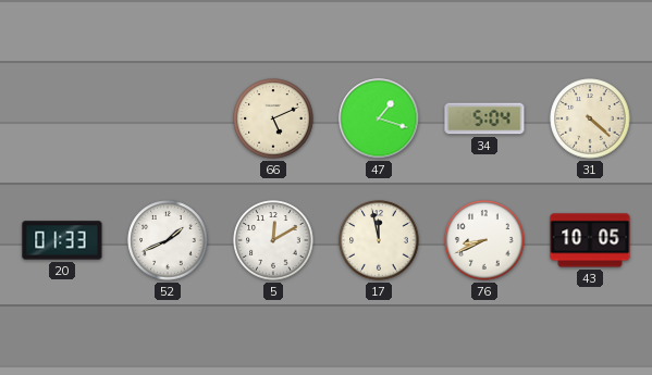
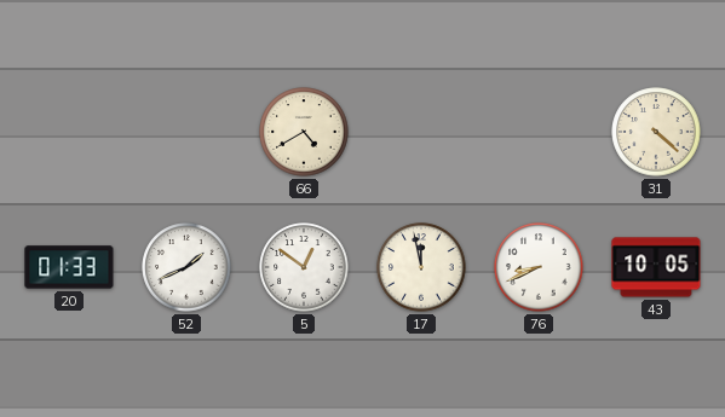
66: 5:11 -> 4:40
47: 1:18 -> none
34: 5:04 -> none
5: 12:10 -> 12:51
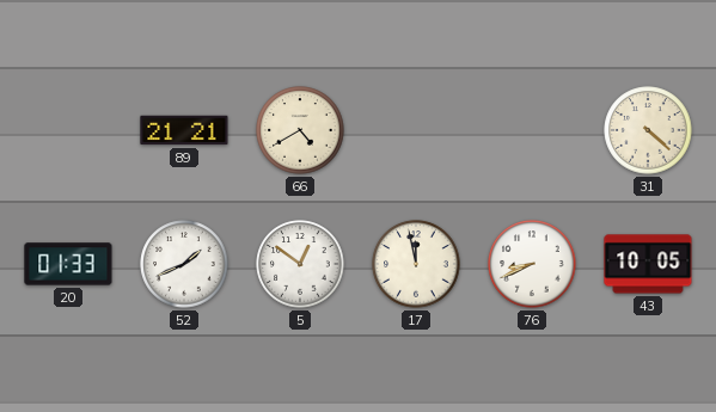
89: none -> 21:21
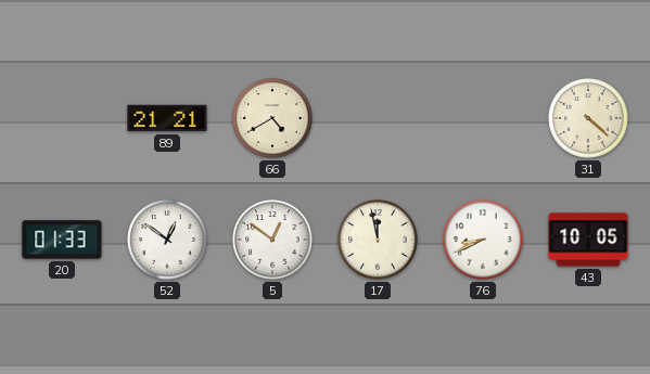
52: 1:41 -> 12:51
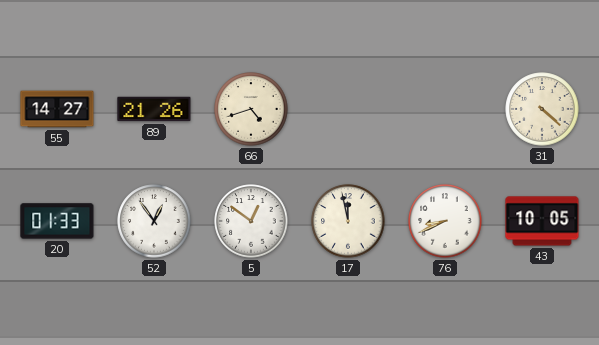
55: none -> 14:27
89: 21:21 -> 21:26
66: 4:40 -> 4:42
52: 12:51 -> 12:54
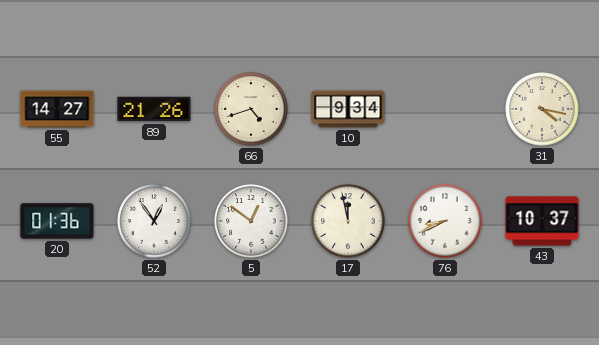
10: none -> 9:34
31: 4:22 -> 4:17
20: 01:33 -> 01:36
43: 10:05 -> 10:37
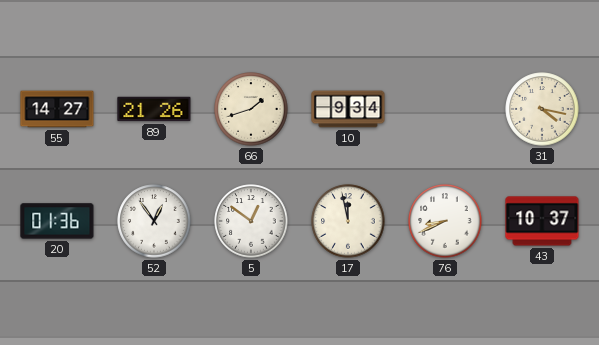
66: 4:42 -> 1:42
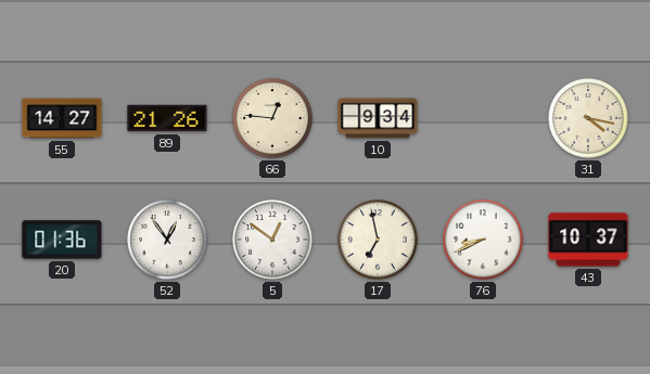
66: 1:42 -> 12:46
17: 11:58 -> 6:58
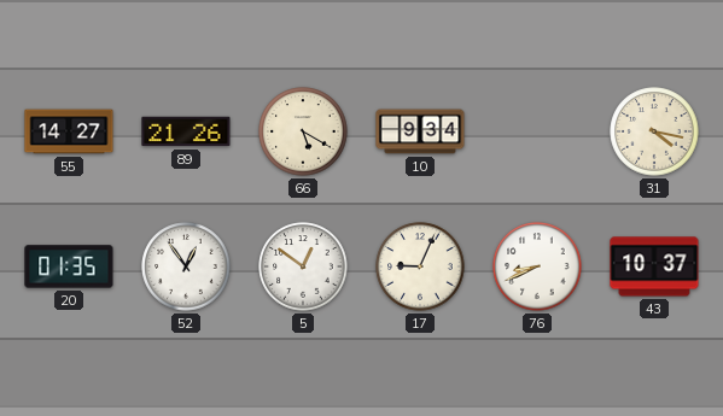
66: 12:46 -> 5:20
20: 01:36 -> 01:35
17: 6:58 -> 9:04
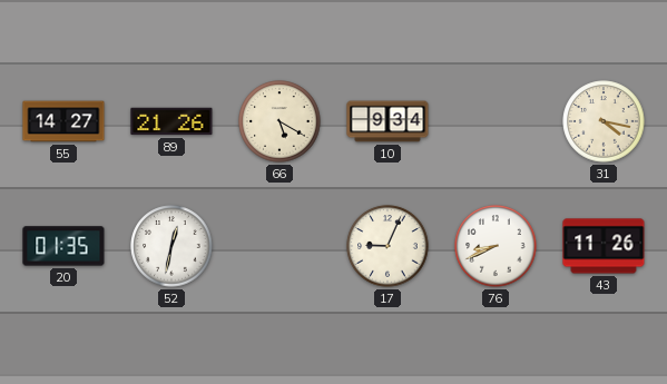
52: 12:54 -> 12:32
5: 12:51 -> none
43: 10:37 -> 11:26
